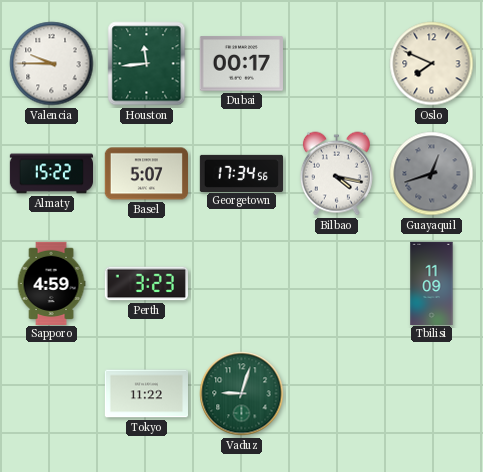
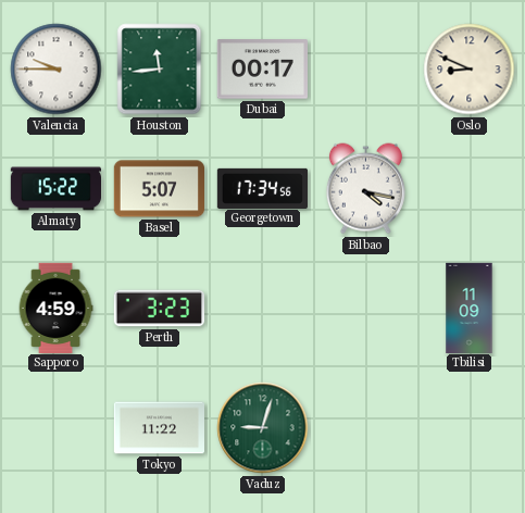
Oslo: 7:49 -> 8:49
Guayaquil: 12:42 -> none
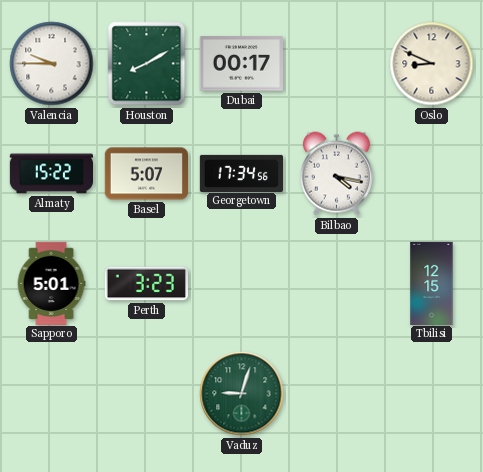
Houston: 11:44 -> 8:10
Sapporo: 4:59 -> 5:01
Tbilisi: 11:09 -> 12:15
Tokyo: 11:22 -> none
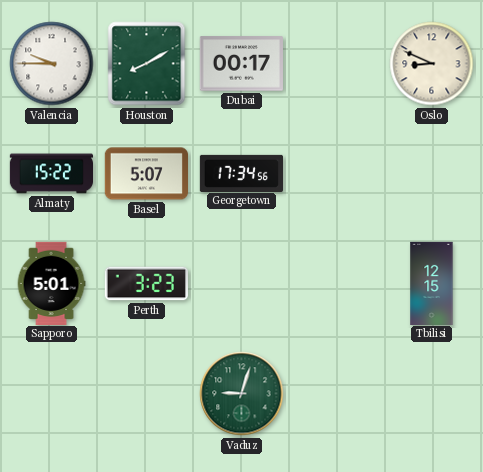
Bilbao: 4:17 -> none
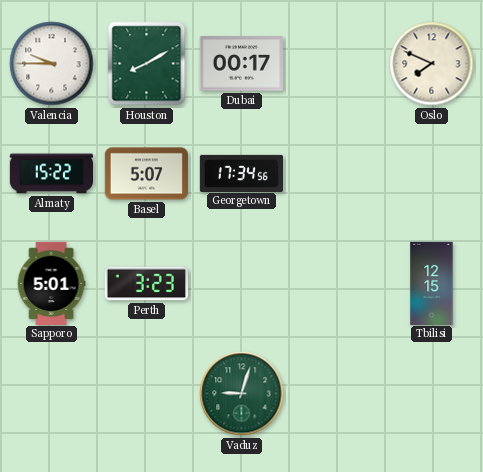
Oslo: 8:49 -> 7:49
